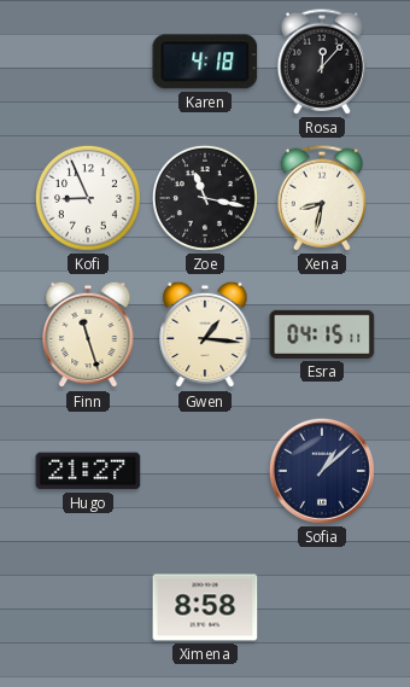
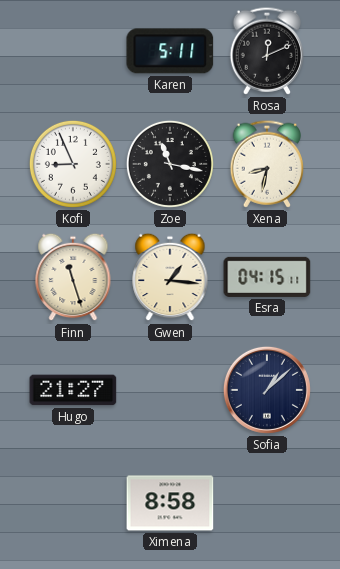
Karen: 4:18 -> 5:11
Rosa: 12:07 -> 12:11
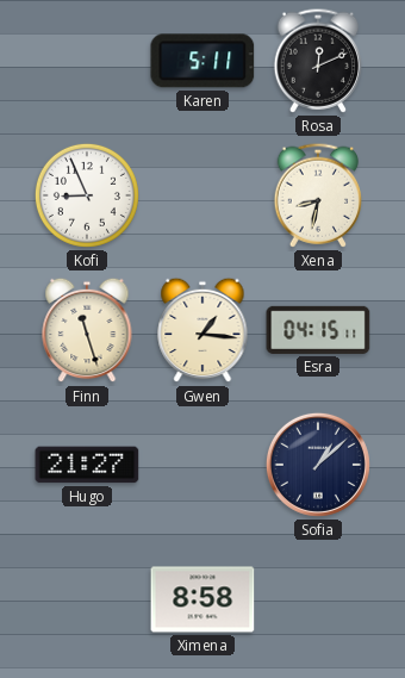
Zoe: 11:17 -> none
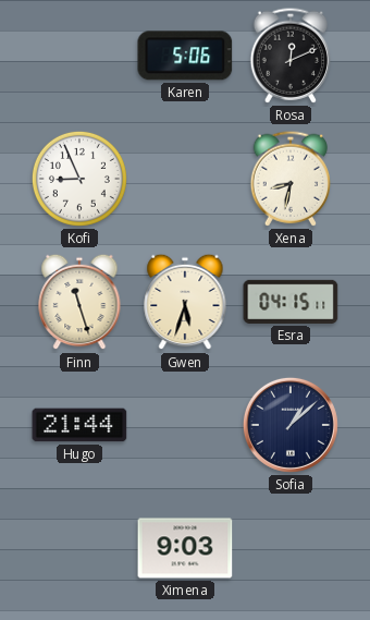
Karen: 5:11 -> 5:06
Gwen: 1:16 -> 5:33
Hugo: 21:27 -> 21:44
Ximena: 8:58 -> 9:03
